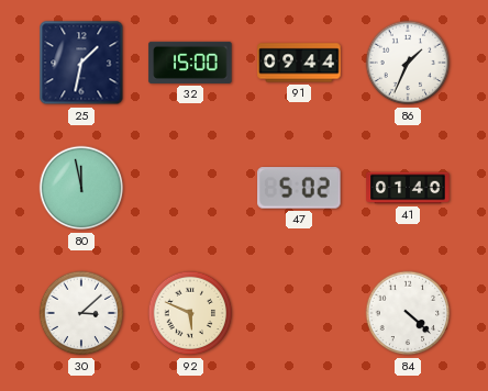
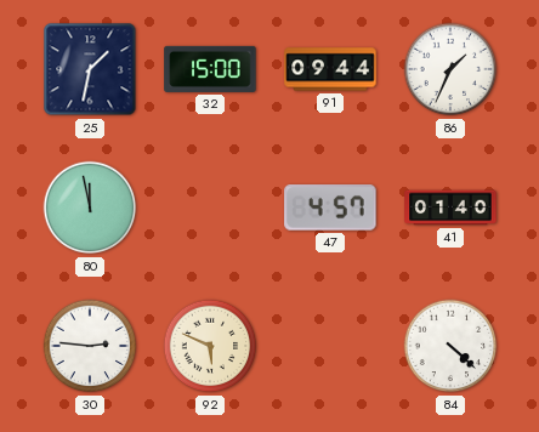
47: 5:02 -> 4:57
30: 3:08 -> 2:46
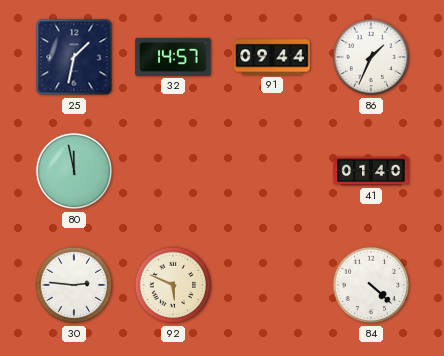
32: 15:00 -> 14:57
47: 4:57 -> none
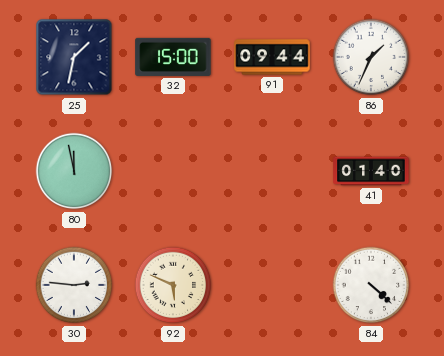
32: 14:57 -> 15:00
